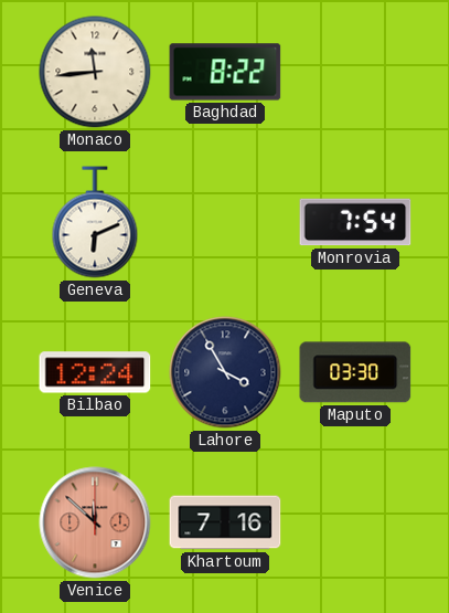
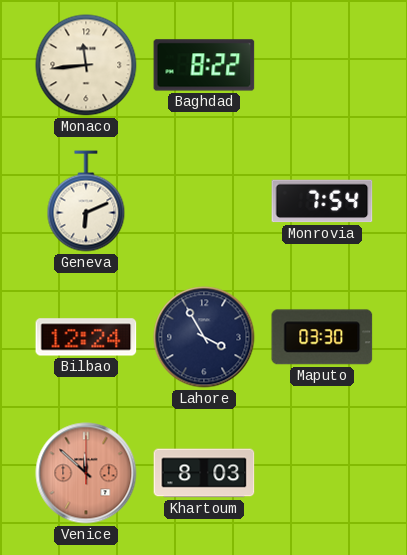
Khartoum: 7:16 -> 8:03
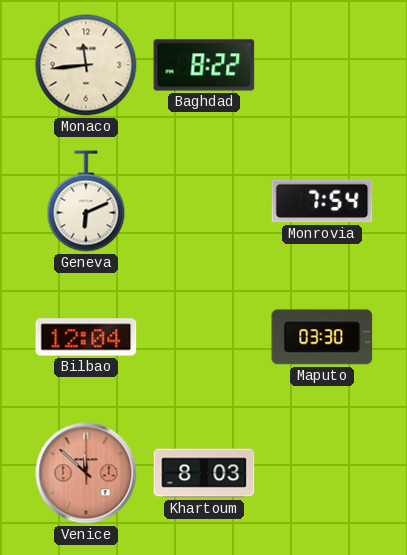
Bilbao: 12:24 -> 12:04
Lahore: 3:55 -> none
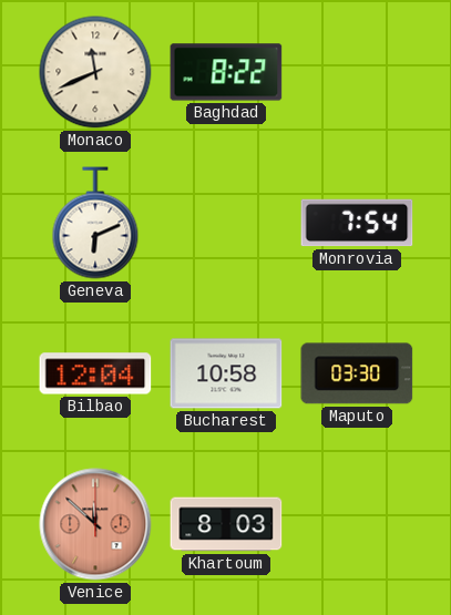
Monaco: 11:44 -> 11:41
Bucharest: none -> 10:58
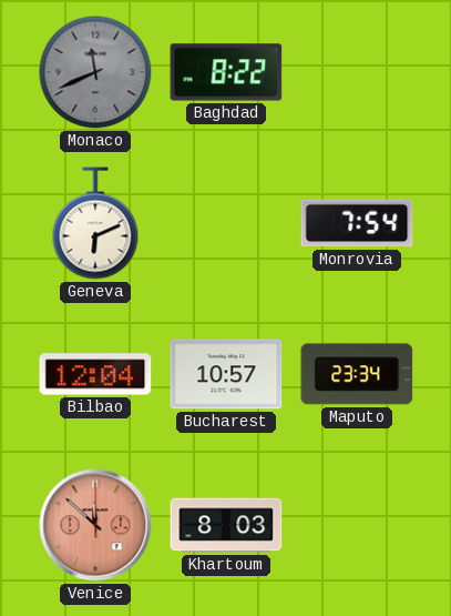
Monaco dial: cream -> grey
Bucharest: 10:58 -> 10:57
Maputo: 03:30 -> 23:34
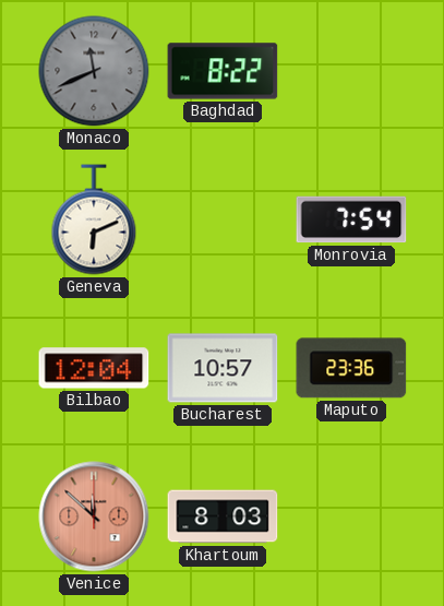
Maputo: 23:34 -> 23:36
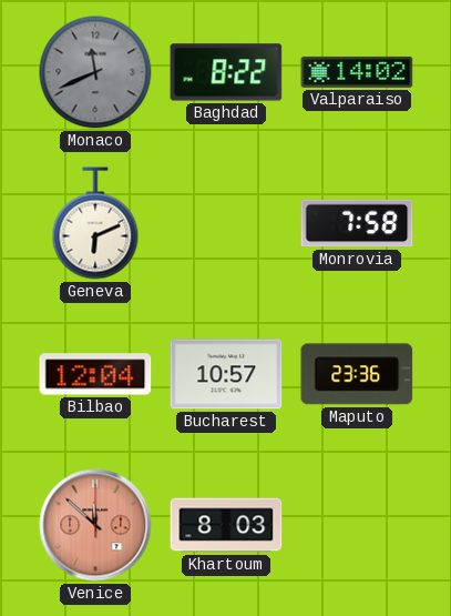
Valparaiso: none -> 14:02
Monrovia: 7:54 -> 7:58
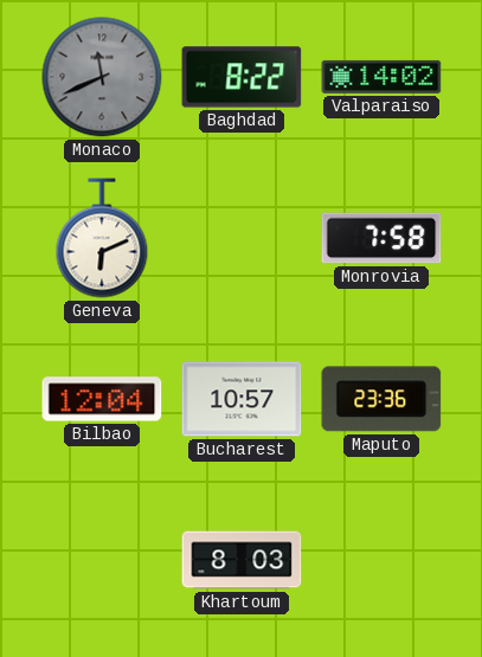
Venice: 11:52 -> none
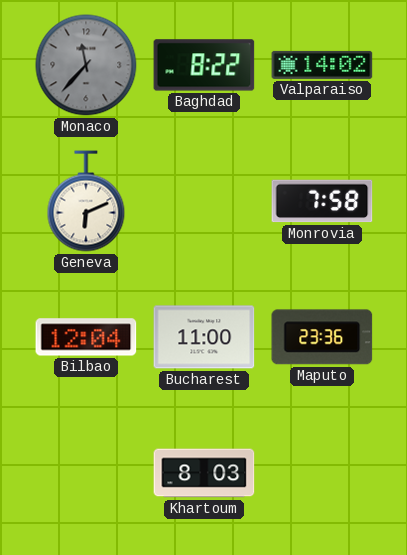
Monaco: 11:41 -> 11:37
Bucharest: 10:57 -> 11:00
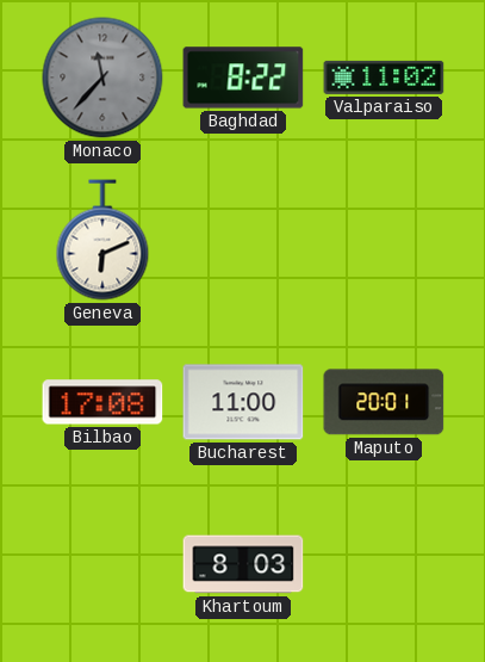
Valparaiso: 14:02 -> 11:02
Monrovia: 7:58 -> none
Bilbao: 12:04 -> 17:08
Maputo: 23:36 -> 20:01
